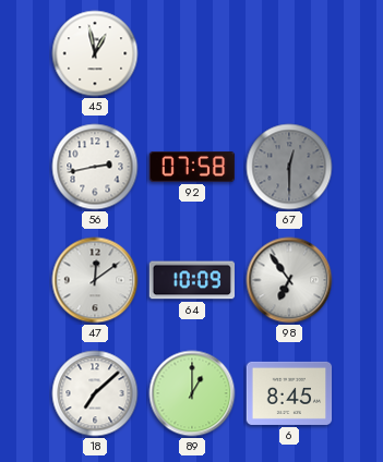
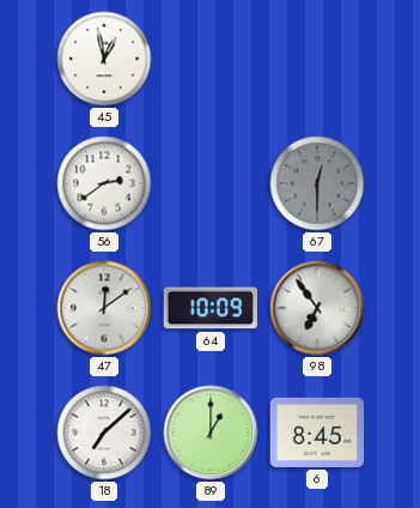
56: 2:43 -> 2:39
92: 07:58 -> none
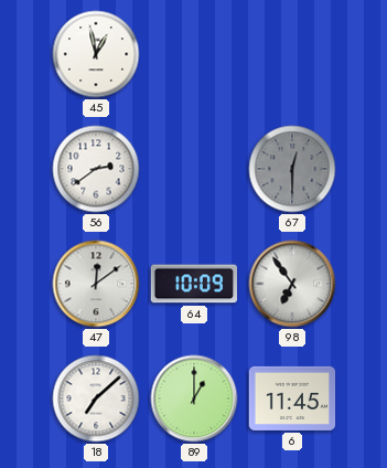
6: 8:45 -> 11:45
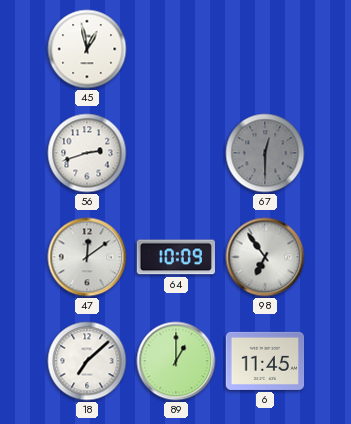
56: 2:39 -> 2:42
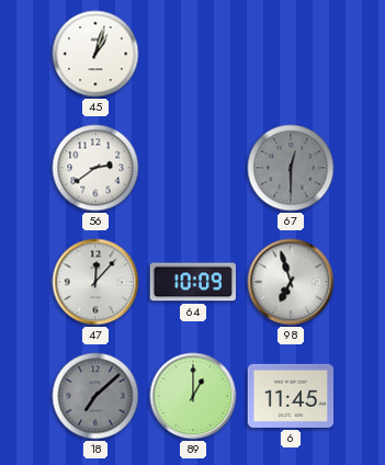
45: 12:58 -> 1:03
56: 2:42 -> 2:39
47: 12:09 -> 12:07
98: 6:54 -> 6:57
18 dial: white -> grey
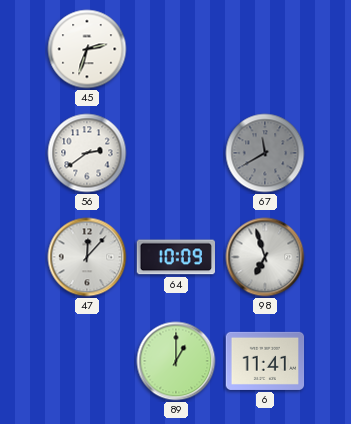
45: 1:03 -> 2:33
67: 12:30 -> 11:40
18: 7:08 -> none
6: 11:45 -> 11:41
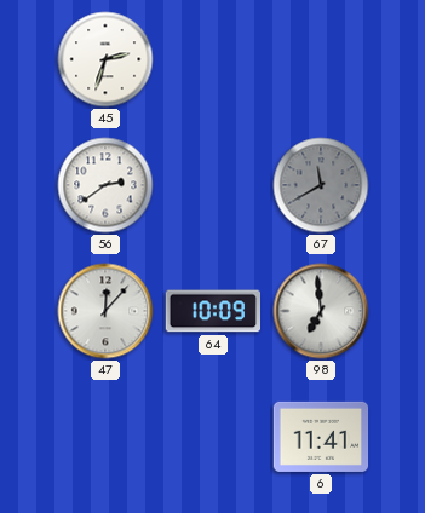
98: 6:57 -> 6:59
89: 1:00 -> none
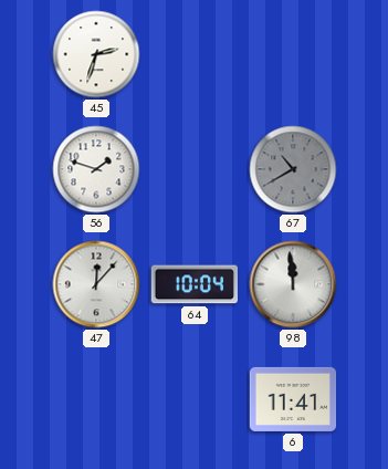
56: 2:39 -> 1:48
67: 11:40 -> 10:40
64: 10:09 -> 10:04
98: 6:59 -> 11:59
